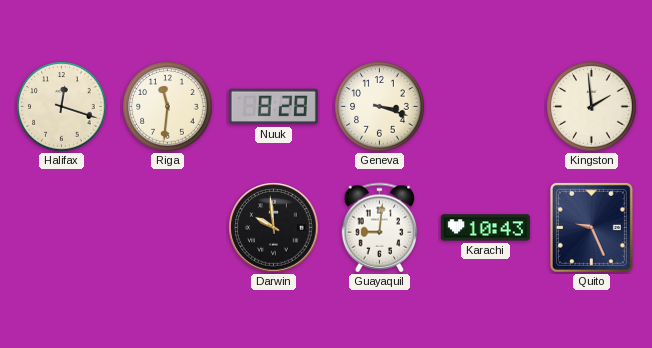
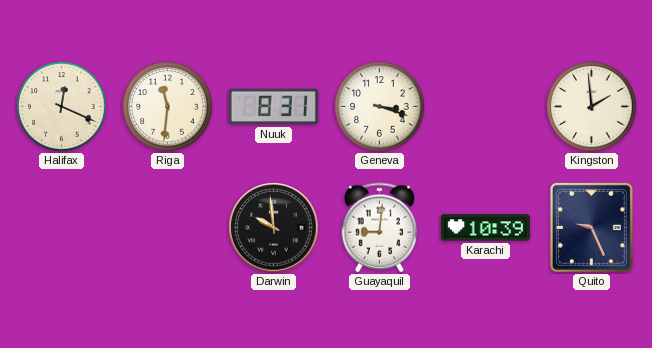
Halifax: 12:18 -> 12:19
Nuuk: 8:28 -> 8:31
Karachi: 10:43 -> 10:39
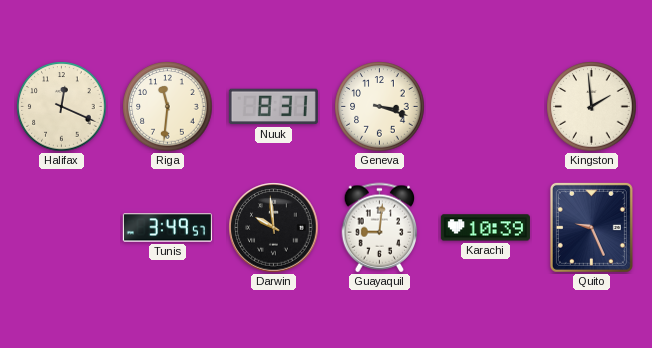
Tunis: none -> 3:49
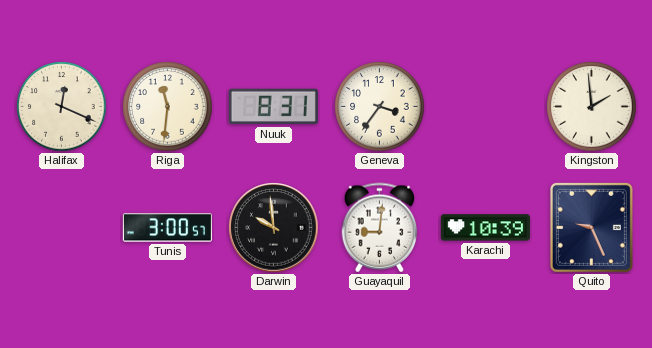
Geneva: 3:18 -> 3:36
Tunis: 3:49 -> 3:00
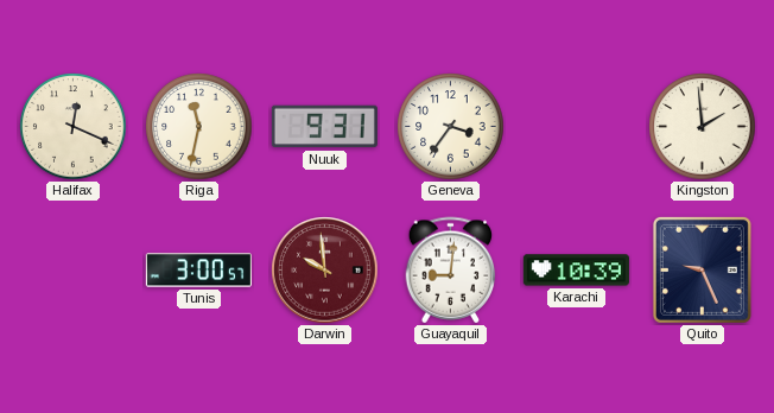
Riga: 11:31 -> 11:32
Nuuk: 8:31 -> 9:31
Darwin dial: black -> burgundy
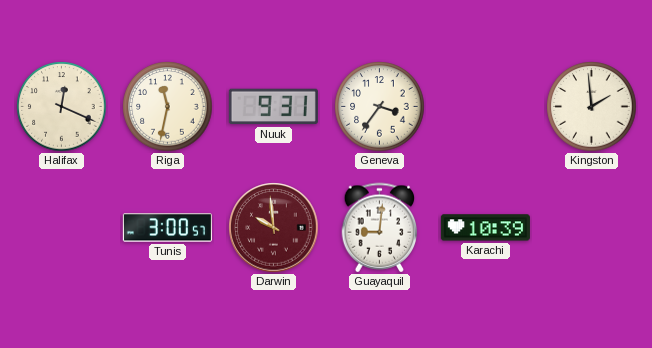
Quito: 9:26 -> none
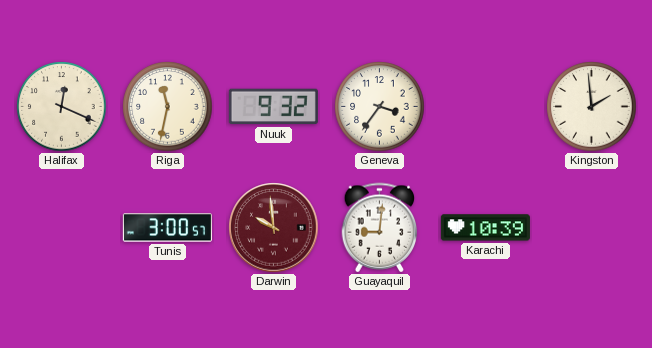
Nuuk: 9:31 -> 9:32
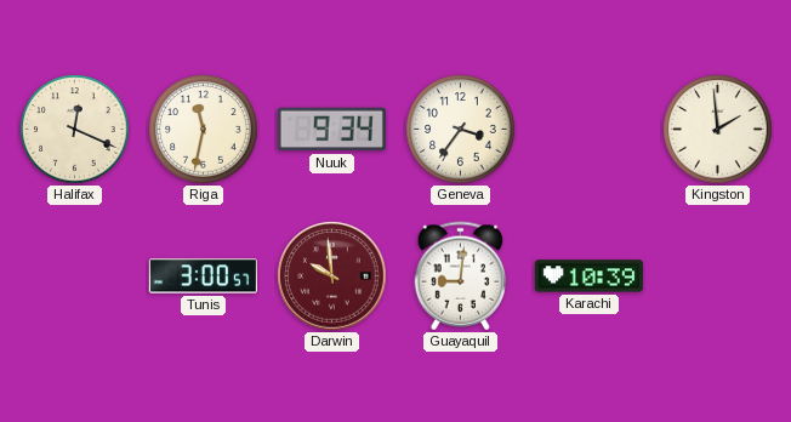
Nuuk: 9:32 -> 9:34
